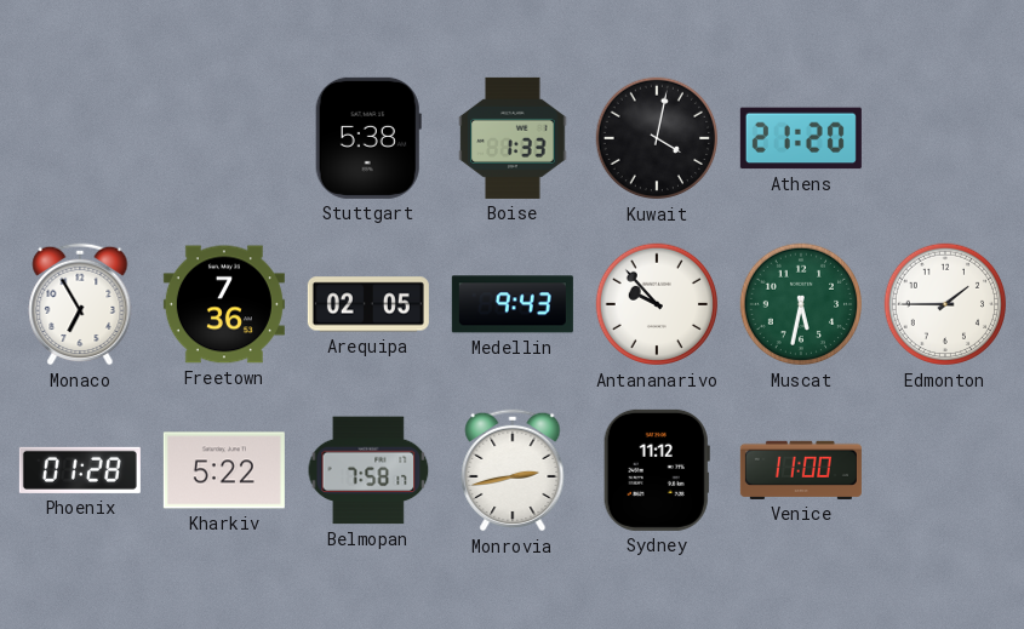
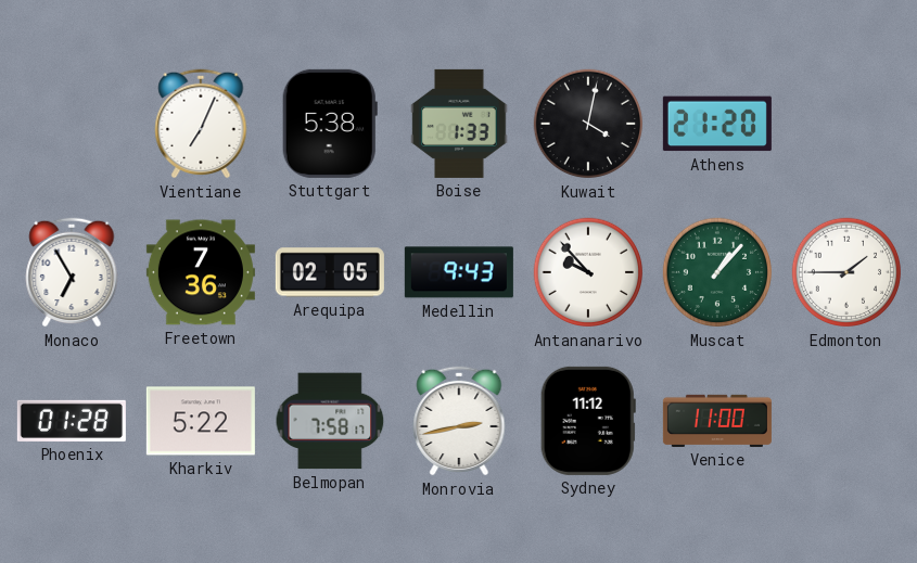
Vientiane: none -> 7:04
Muscat: 5:32 -> 1:07
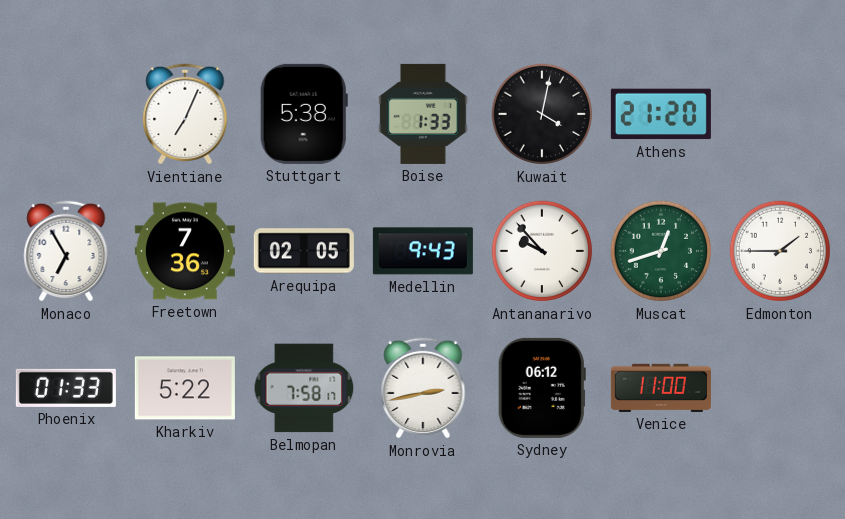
Muscat: 1:07 -> 12:42
Phoenix: 01:28 -> 01:33
Sydney: 11:12 -> 06:12
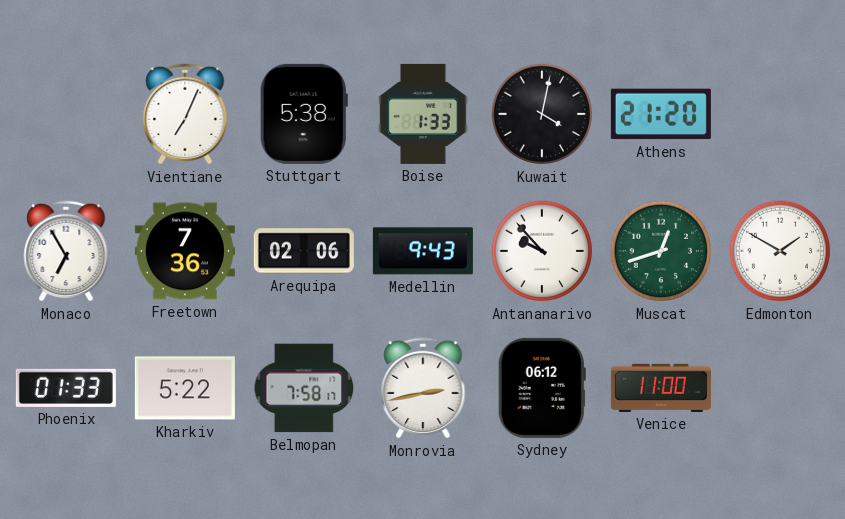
Arequipa: 02:05 -> 02:06
Edmonton: 1:45 -> 1:50
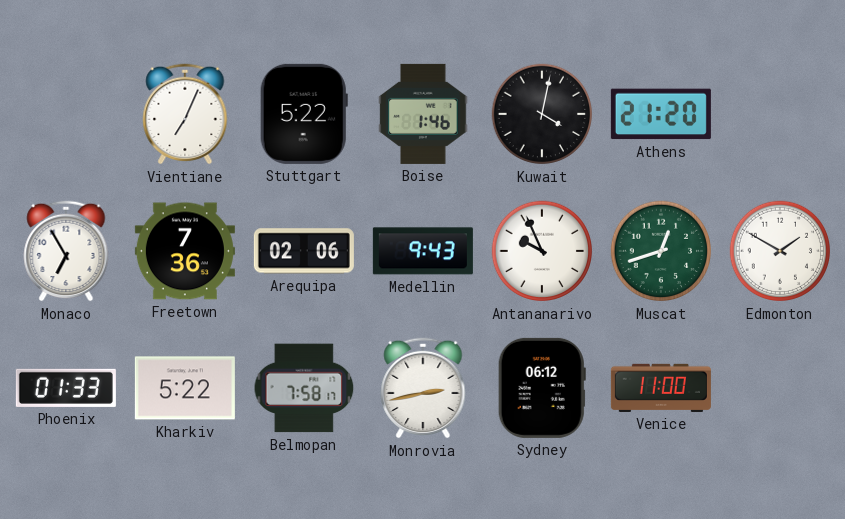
Stuttgart: 5:38 -> 5:22
Boise: 1:33 -> 1:46
Antananarivo: 9:53 -> 9:56
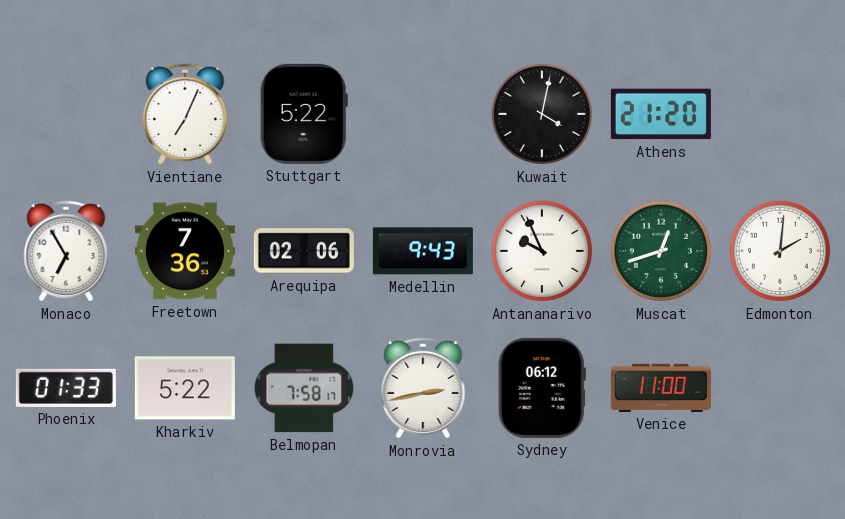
Boise: 1:46 -> none
Edmonton: 1:50 -> 2:01
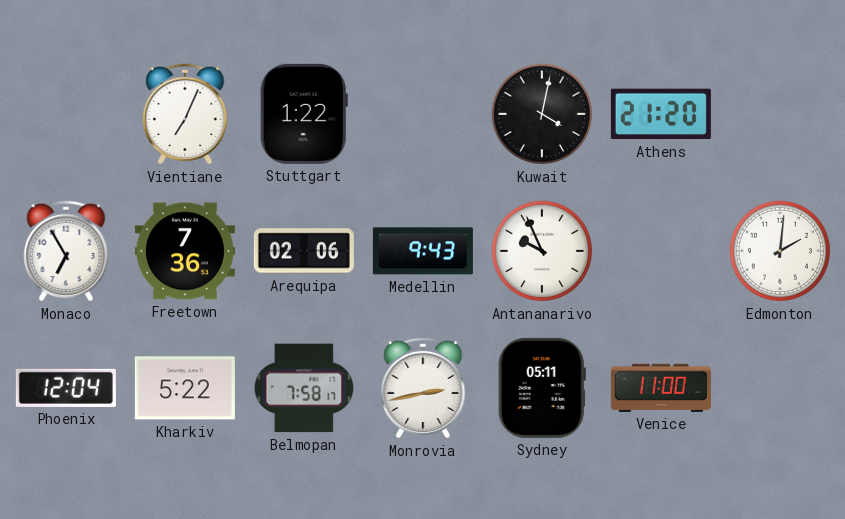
Stuttgart: 5:22 -> 1:22
Muscat: 12:42 -> none
Phoenix: 01:33 -> 12:04
Sydney: 06:12 -> 05:11
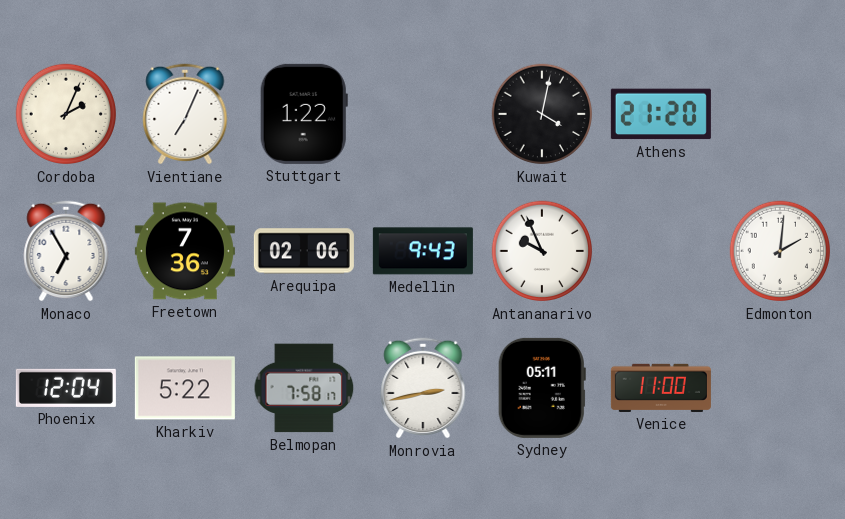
Cordoba: none -> 2:04
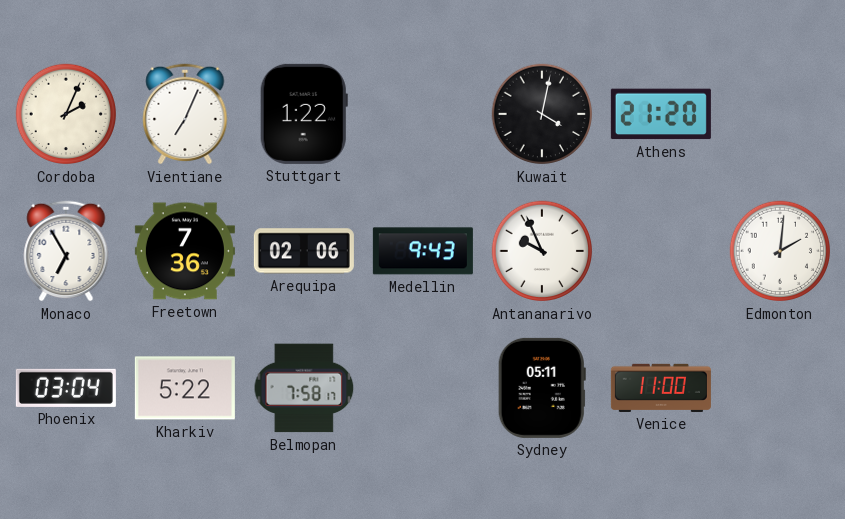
Phoenix: 12:04 -> 03:04
Monrovia: 2:43 -> none
